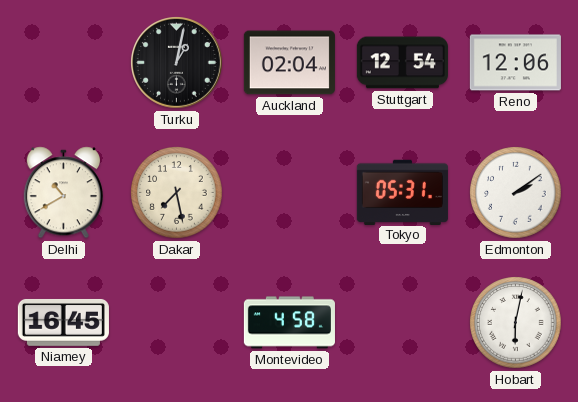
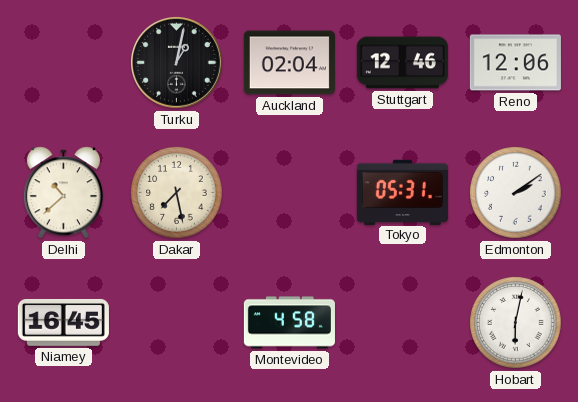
Stuttgart: 12:54 -> 12:46
Delhi: 10:40 -> 10:38
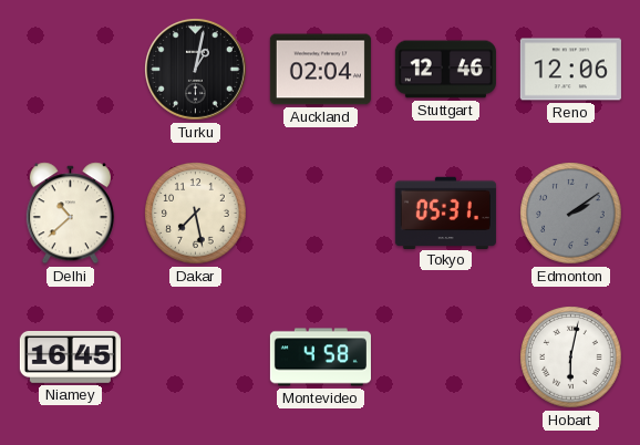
Edmonton dial: white -> grey
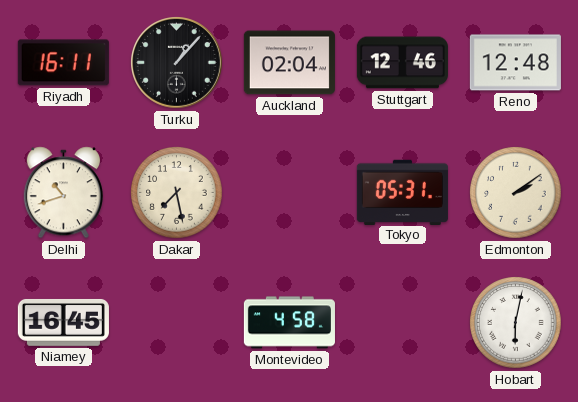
Riyadh: none -> 16:11
Turku: 1:02 -> 1:07
Reno: 12:06 -> 12:48
Delhi: 10:38 -> 10:42
Edmonton dial: grey -> cream
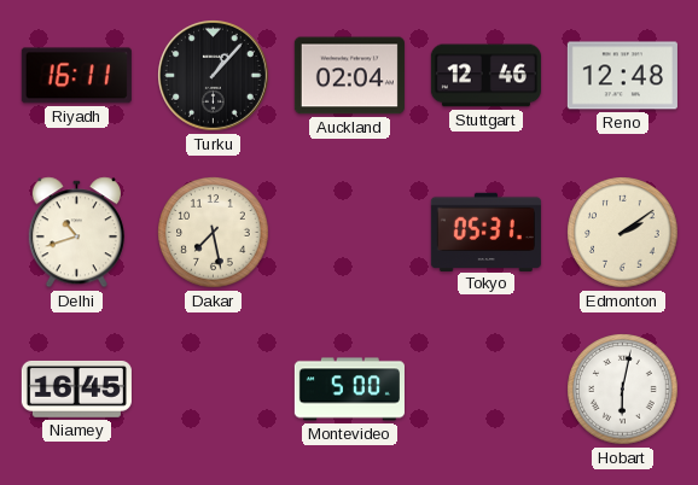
Montevideo: 4:58 -> 5:00
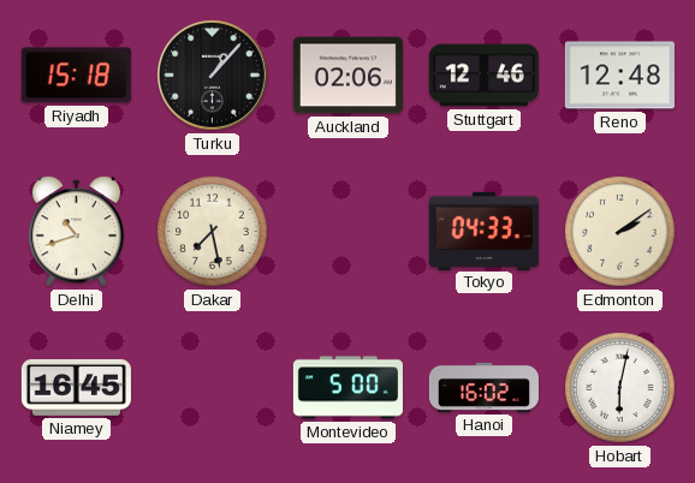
Riyadh: 16:11 -> 15:18
Auckland: 02:04 -> 02:06
Tokyo: 05:31 -> 04:33
Hanoi: none -> 16:02
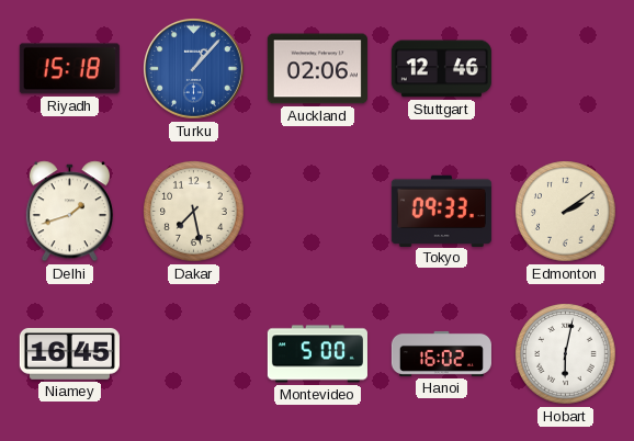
Turku dial: black -> blue
Reno: 12:48 -> none
Delhi: 10:42 -> 1:42
Tokyo: 04:33 -> 09:33
